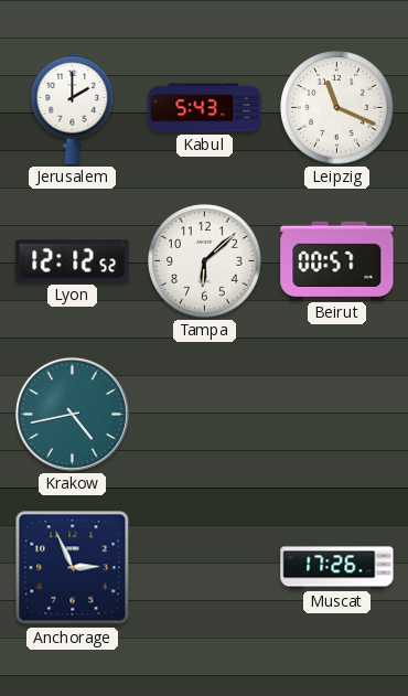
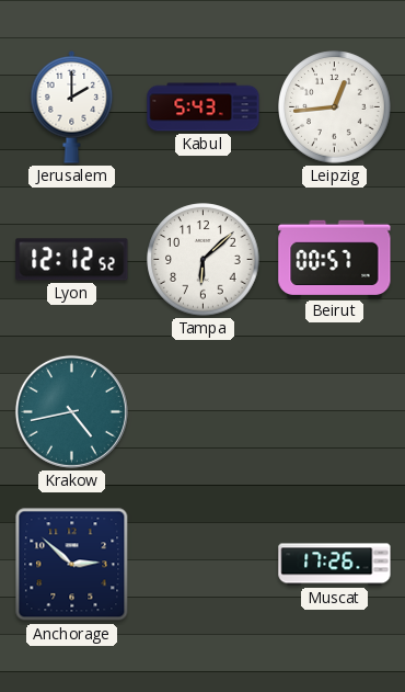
Leipzig: 11:19 -> 12:44
Anchorage: 2:56 -> 2:52
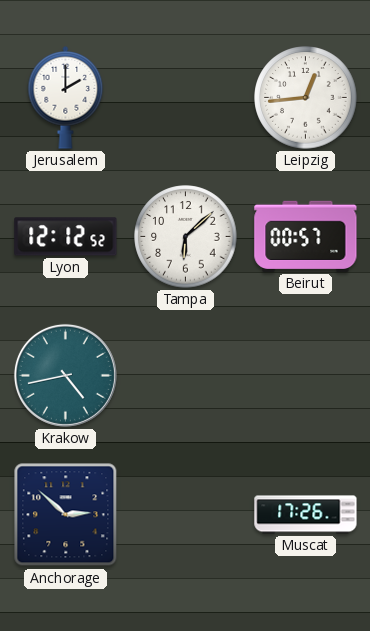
Kabul: 5:43 -> none
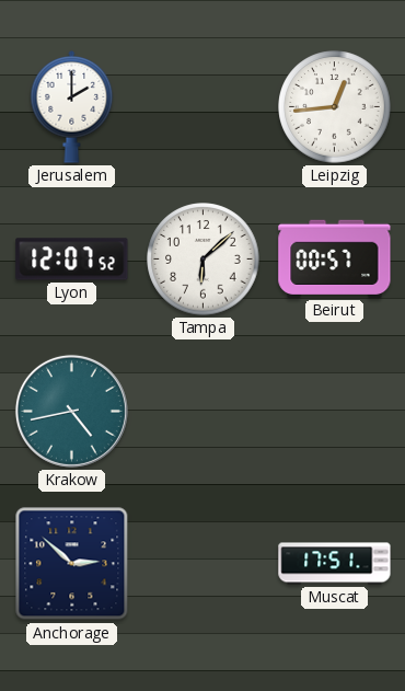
Lyon: 12:12 -> 12:07
Muscat: 17:26 -> 17:51
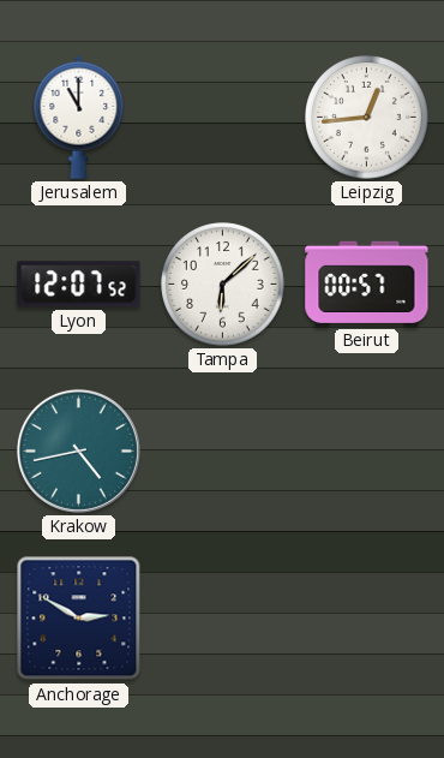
Jerusalem: 2:00 -> 11:00
Anchorage: 2:52 -> 2:50
Muscat: 17:51 -> none
